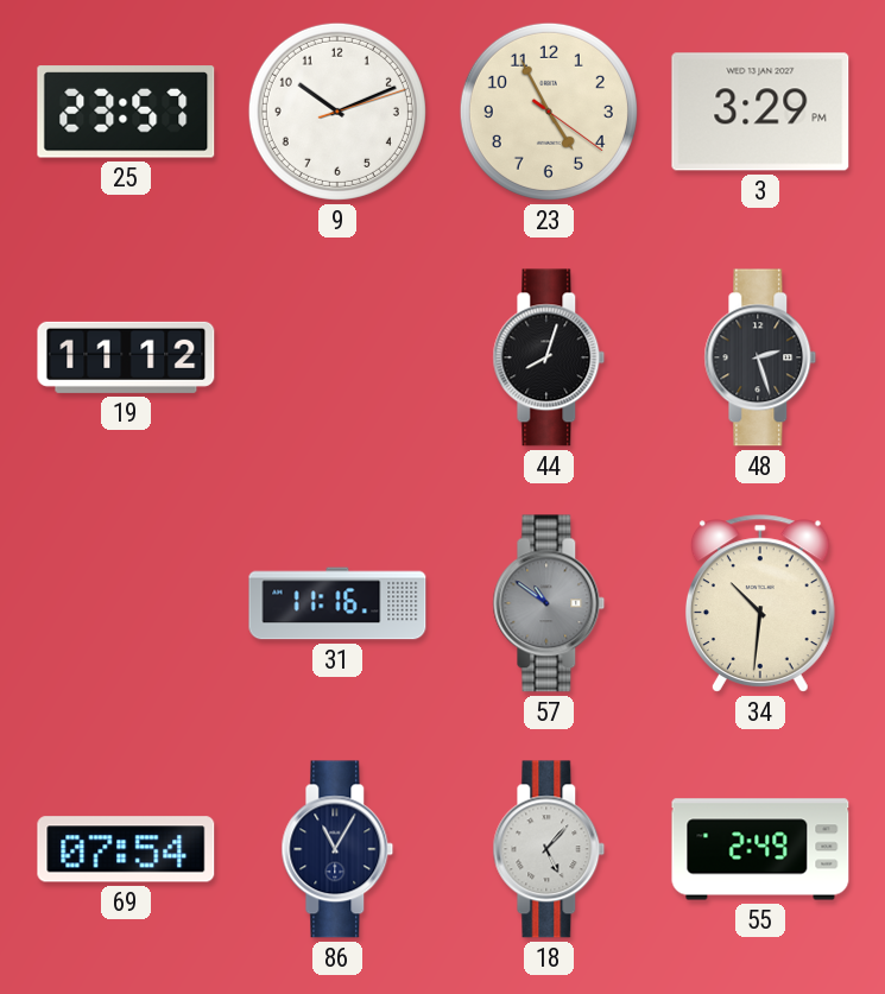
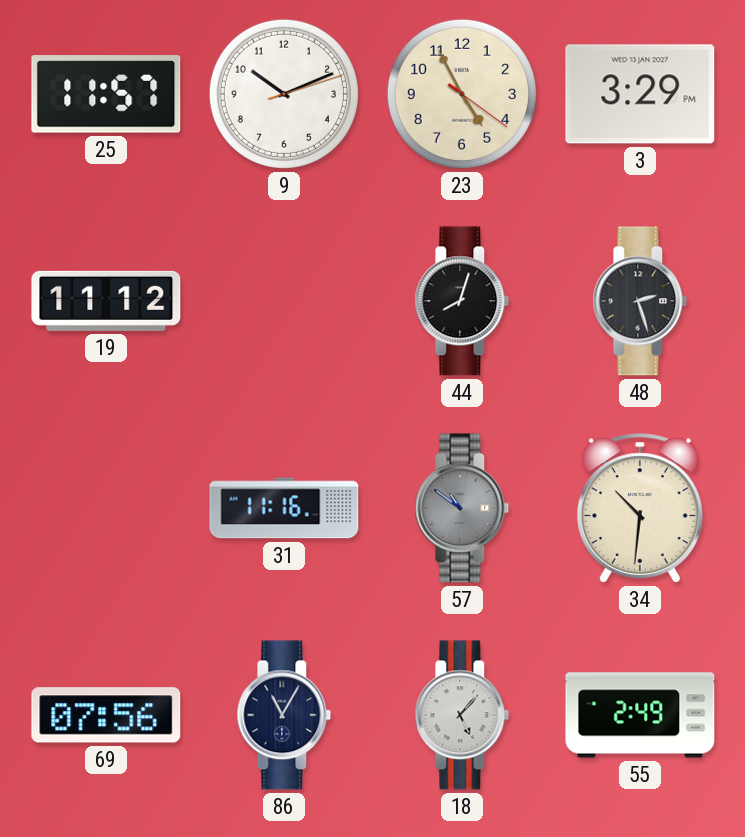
25: 23:57 -> 11:57
69: 07:54 -> 07:56
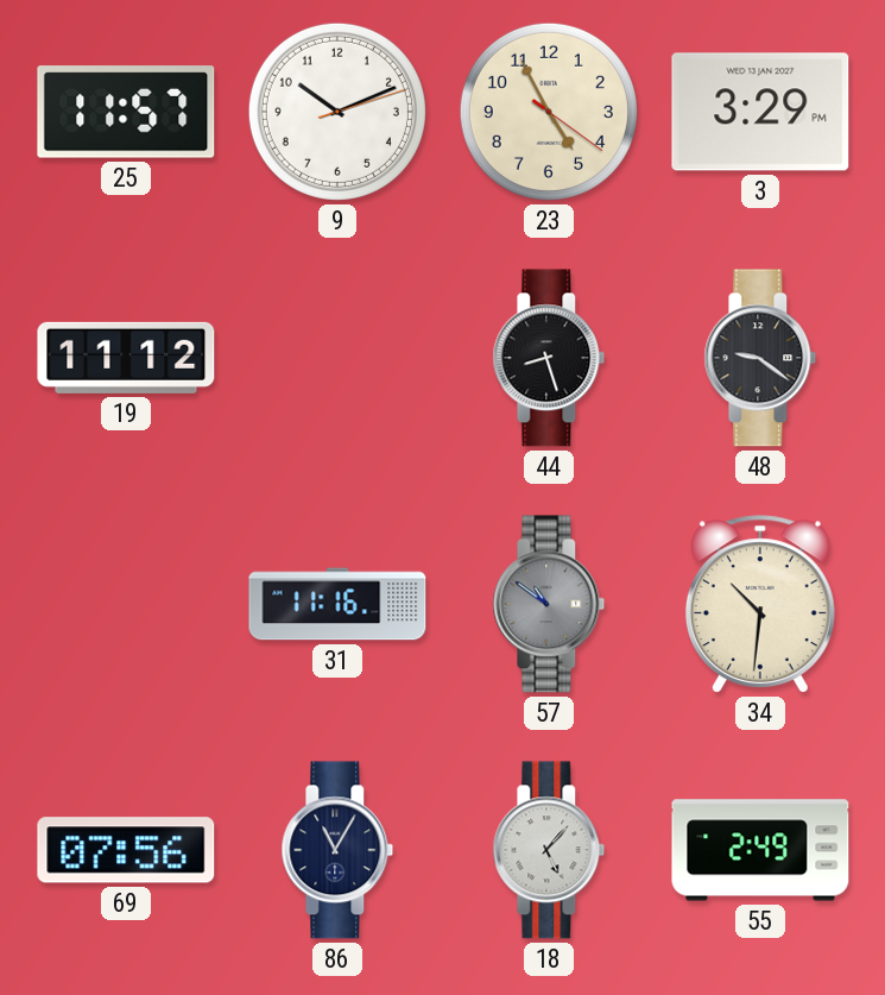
44: 8:03 -> 8:27
48: 2:27 -> 9:21
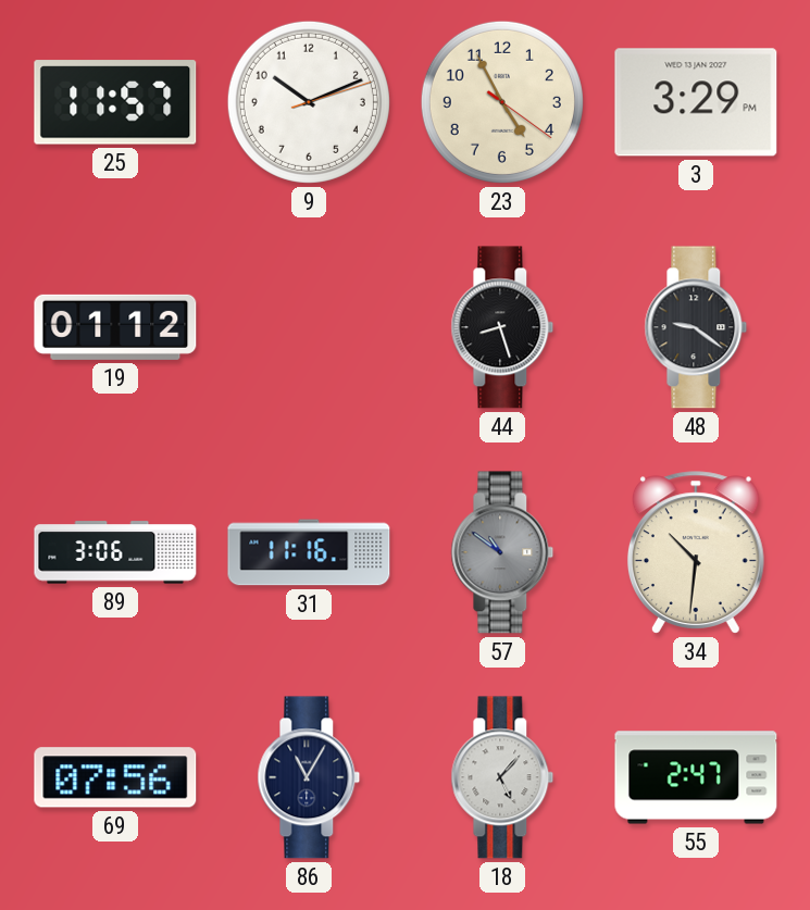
19: 11:12 -> 01:12
89: none -> 3:06
55: 2:49 -> 2:47
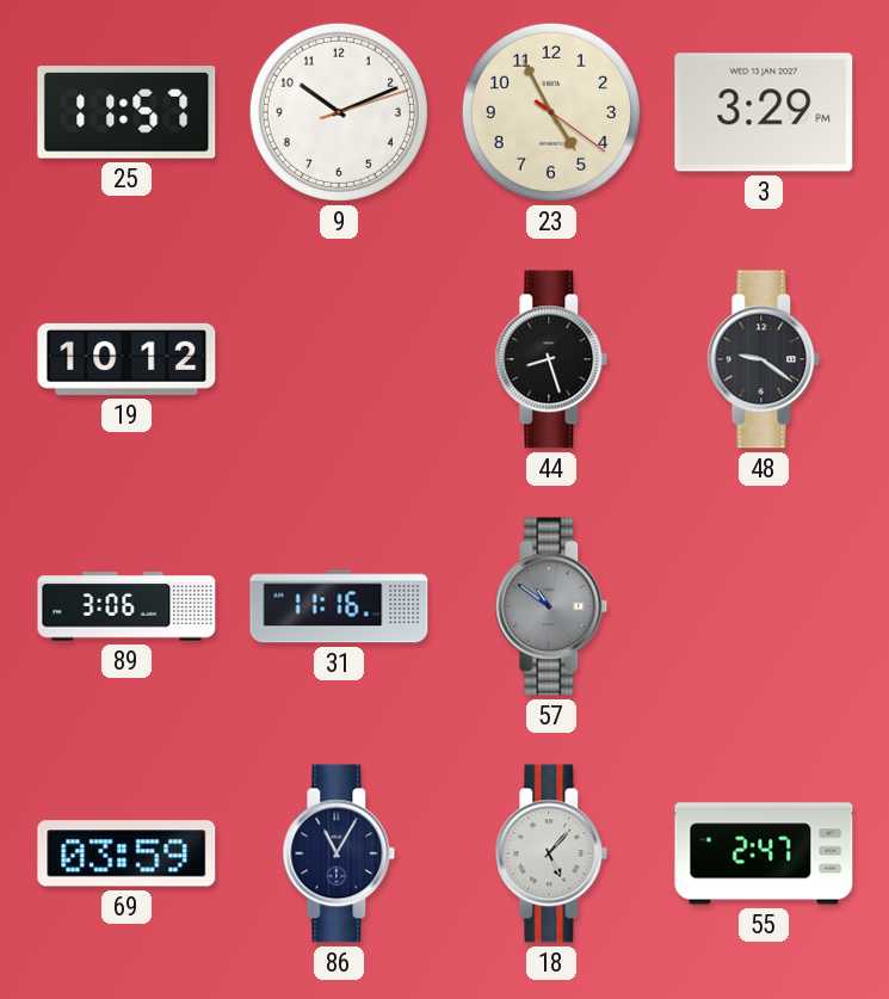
19: 01:12 -> 10:12
34: 10:31 -> none
69: 07:56 -> 03:59
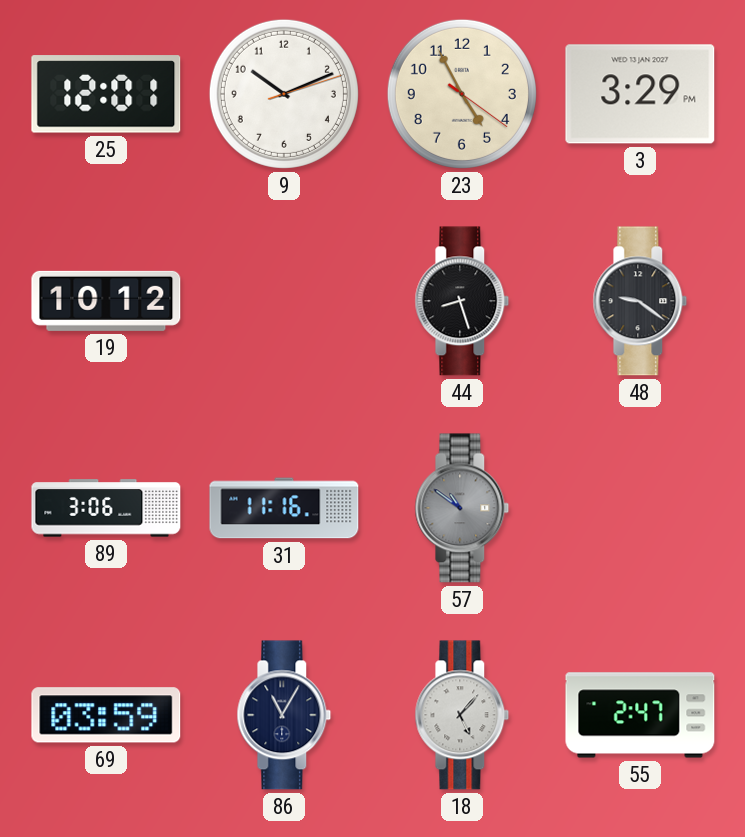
25: 11:57 -> 12:01
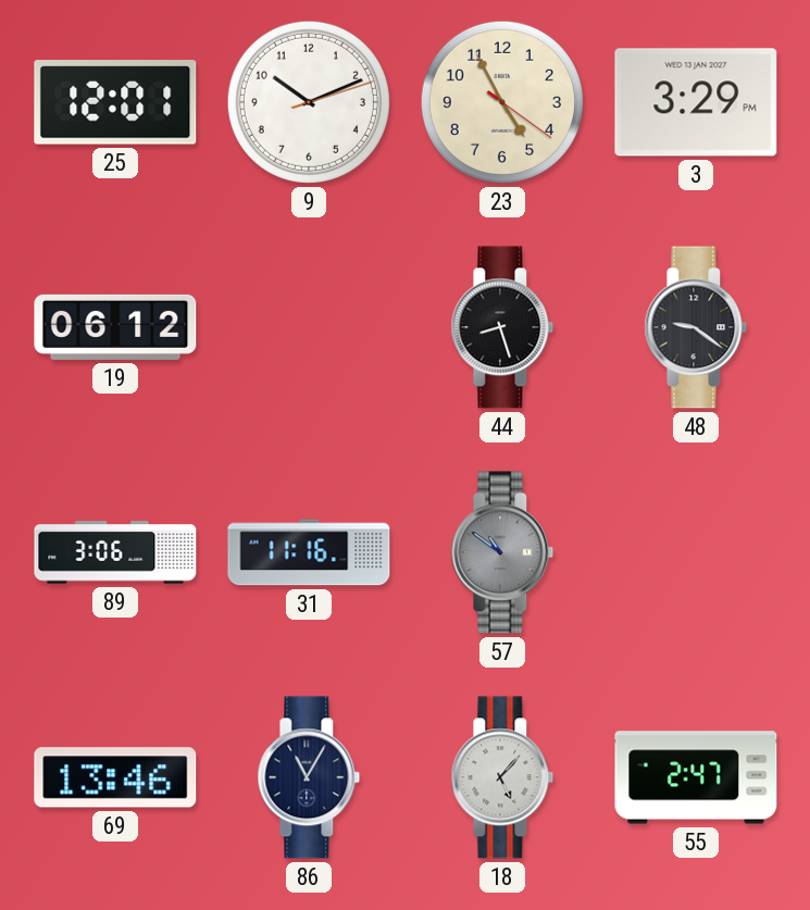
19: 10:12 -> 06:12
69: 03:59 -> 13:46
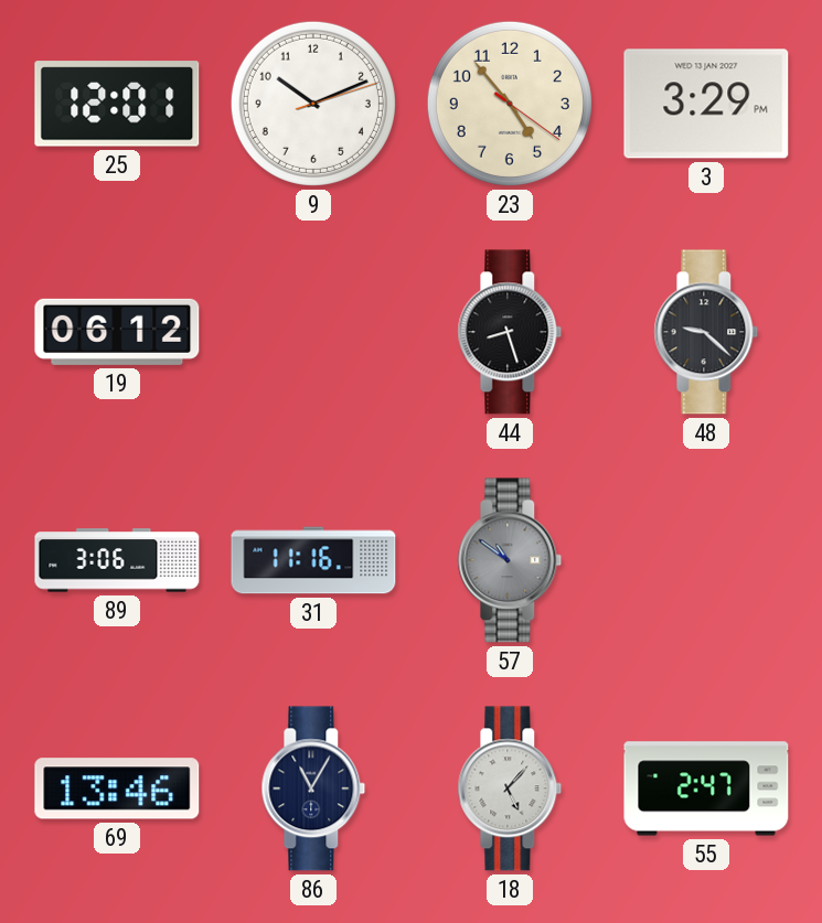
23: 4:55 -> 4:53
48: 9:21 -> 9:22
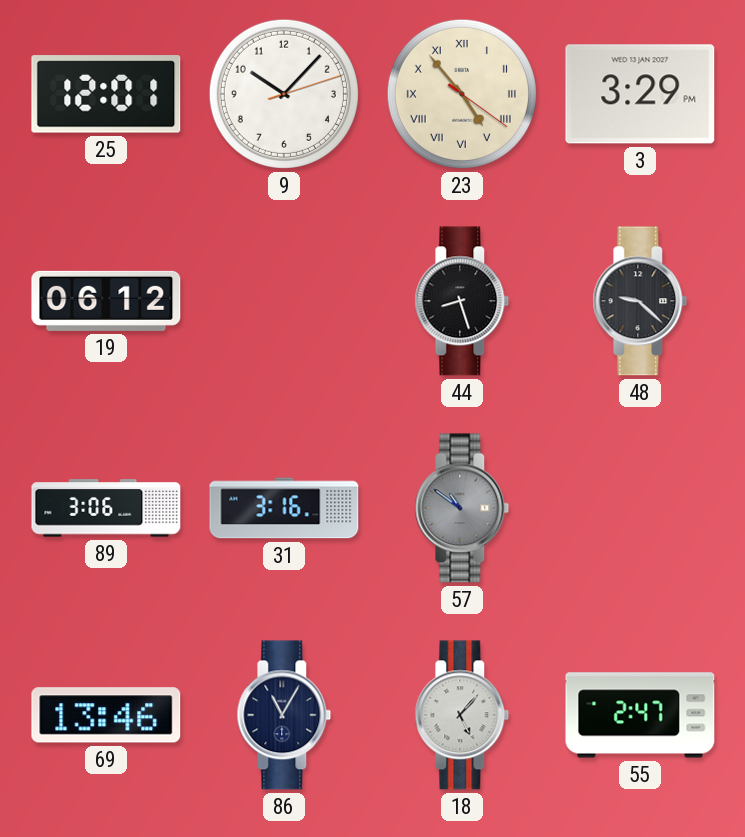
9: 10:11 -> 10:07
23 numerals: Arabic -> Roman
31: 11:16 -> 3:16
